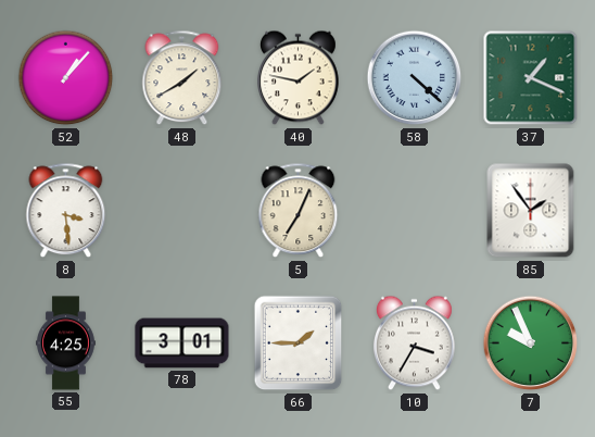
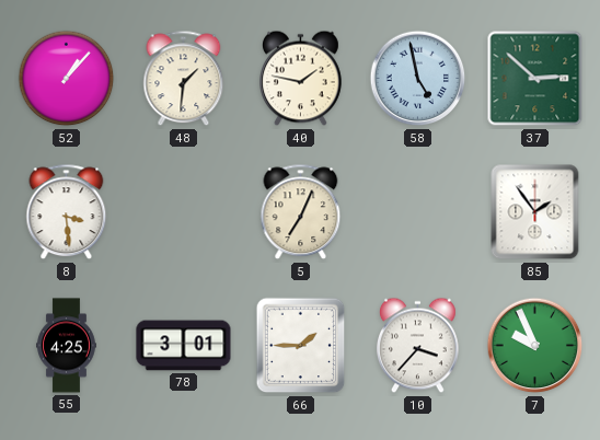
48: 1:40 -> 1:31
58: 4:22 -> 4:58
37: 1:19 -> 2:52
10: 3:35 -> 3:37
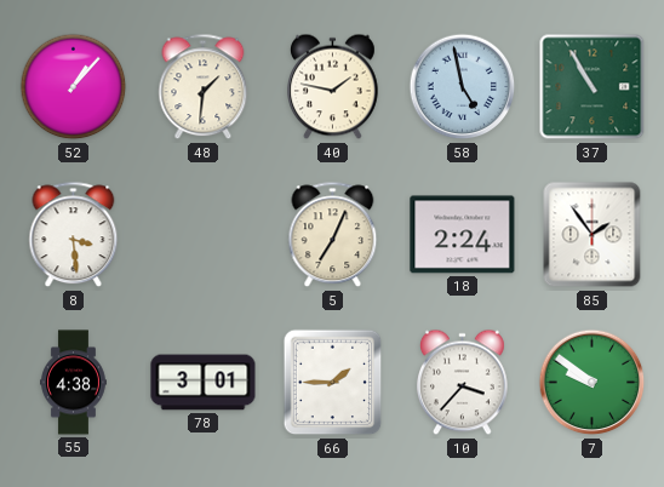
37: 2:52 -> 10:55
18: none -> 2:24
55: 4:25 -> 4:38
7: 9:56 -> 9:51
